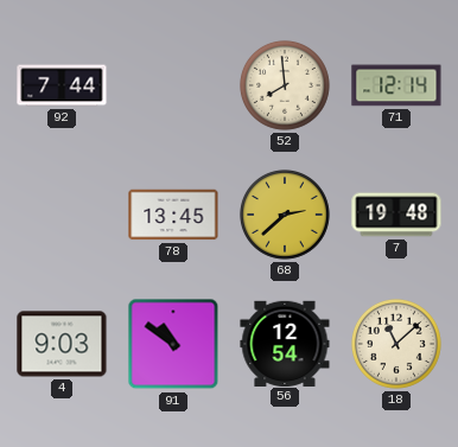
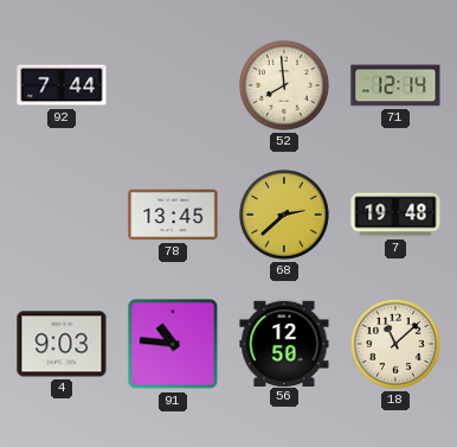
91: 10:51 -> 10:46
56: 12:54 -> 12:50
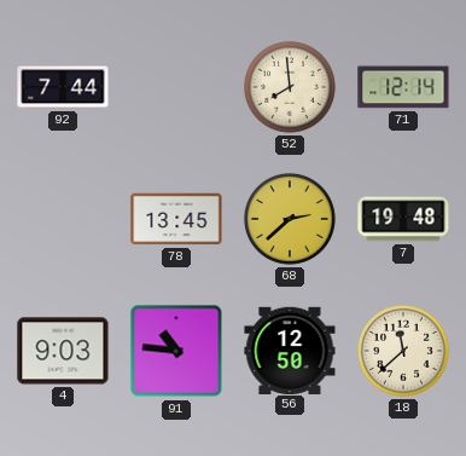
18: 11:08 -> 11:38
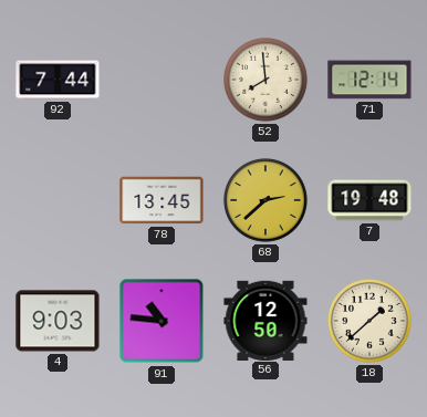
18: 11:38 -> 1:38
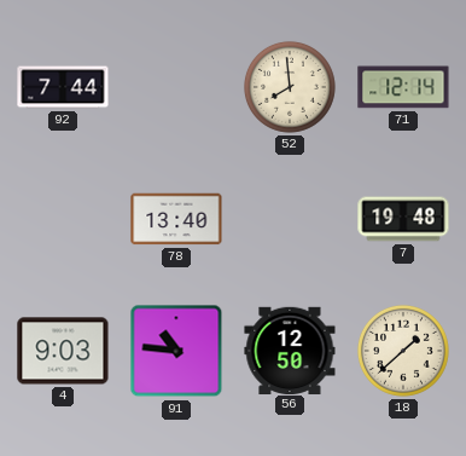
78: 13:45 -> 13:40
68: 2:38 -> none
